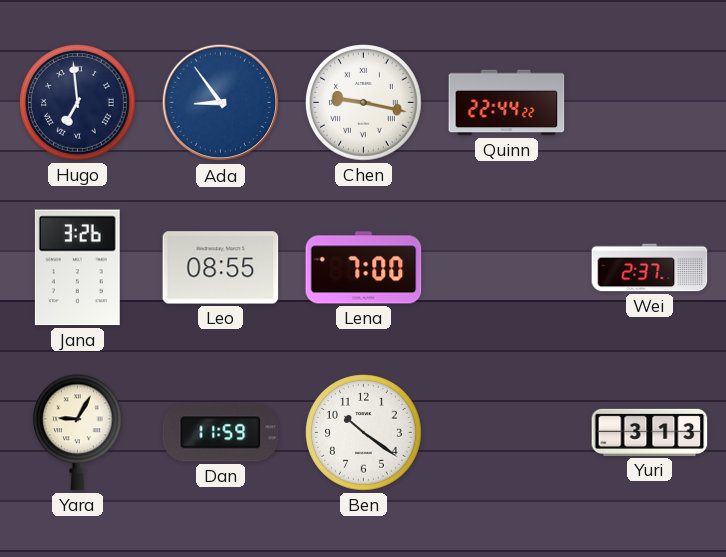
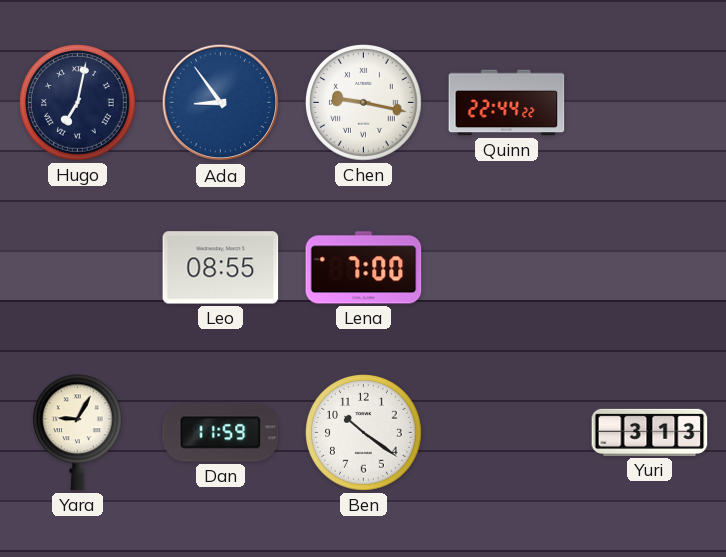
Hugo: 6:59 -> 7:02
Jana: 3:26 -> none
Wei: 2:37 -> none
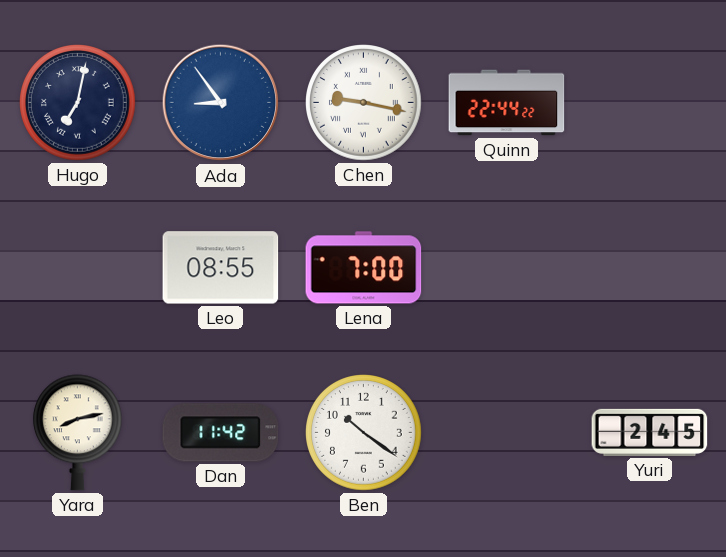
Yara: 9:05 -> 8:13
Dan: 11:59 -> 11:42
Yuri: 3:13 -> 2:45
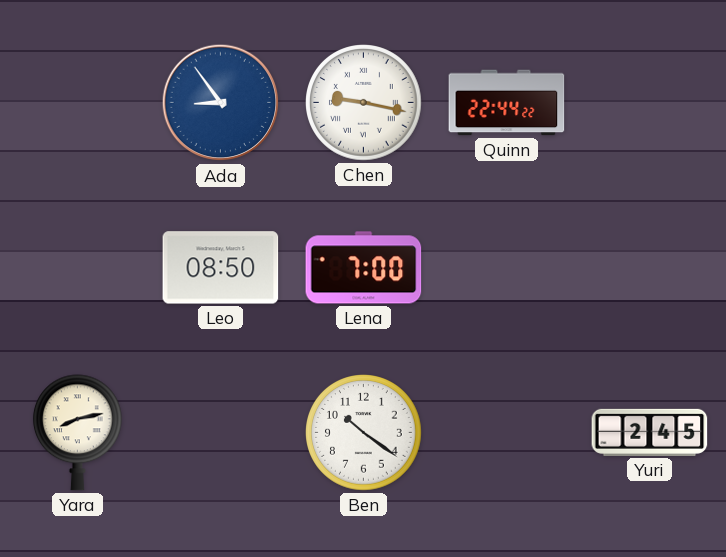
Hugo: 7:02 -> none
Leo: 08:55 -> 08:50
Dan: 11:42 -> none
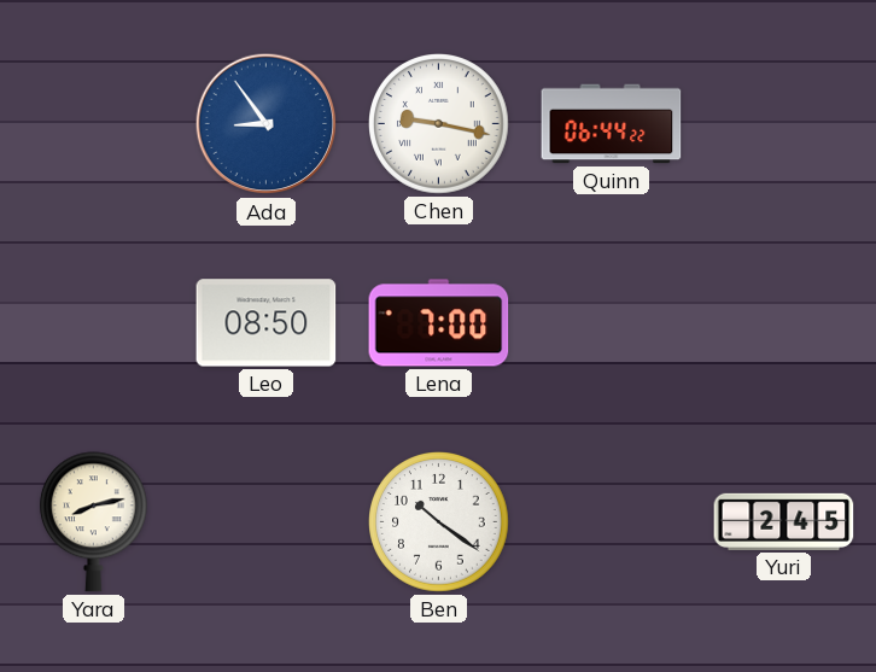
Quinn: 22:44 -> 06:44
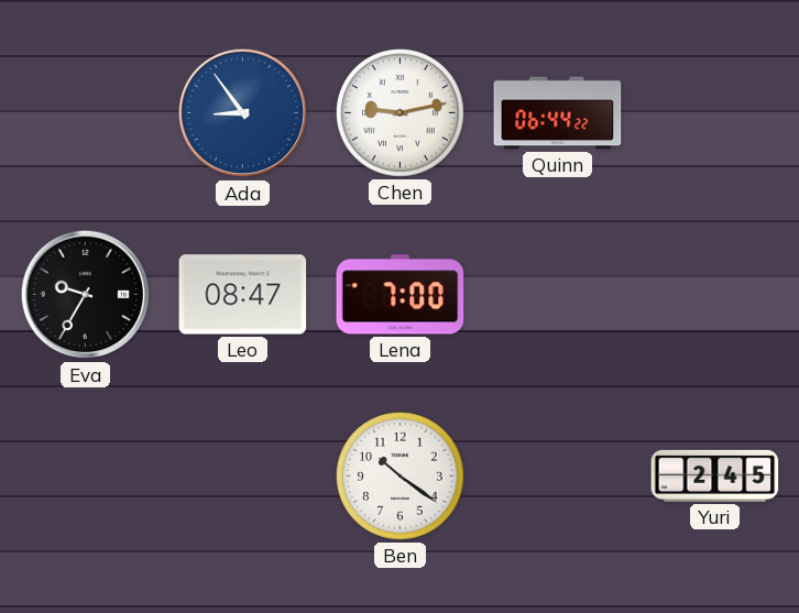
Chen: 9:17 -> 9:13
Eva: none -> 9:35
Leo: 08:50 -> 08:47
Yara: 8:13 -> none
